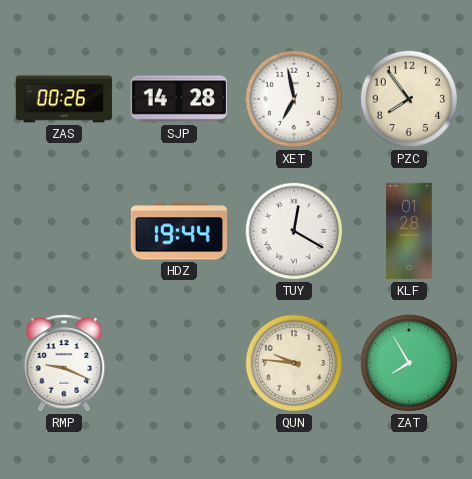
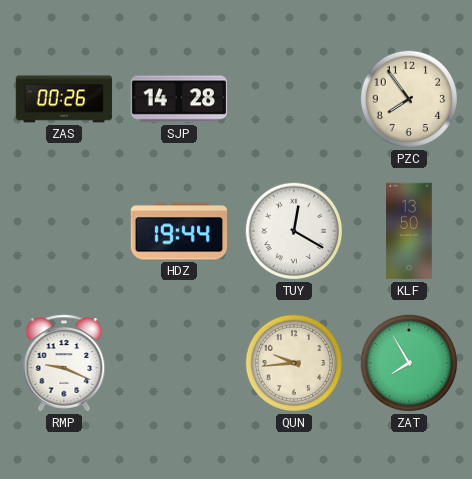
XET: 6:58 -> none
KLF: 01:28 -> 13:50
QUN: 9:46 -> 9:44
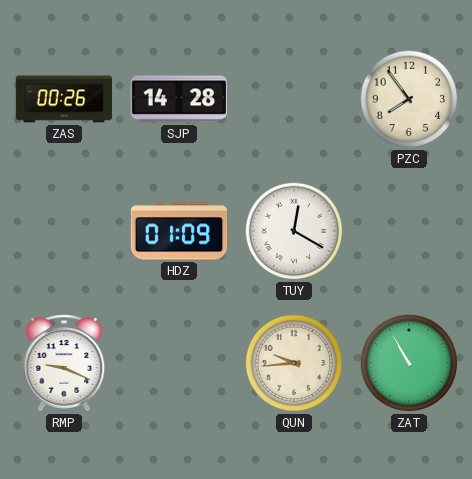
HDZ: 19:44 -> 01:09
KLF: 13:50 -> none
ZAT: 7:55 -> 10:55
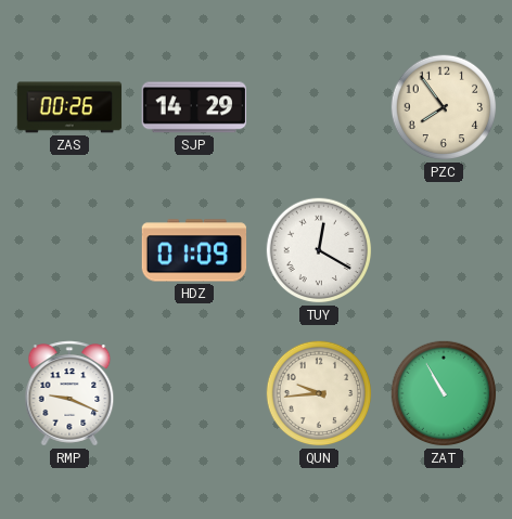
SJP: 14:28 -> 14:29
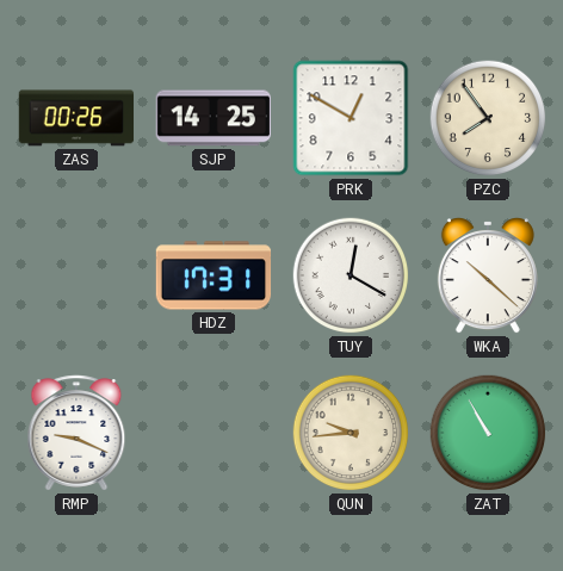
SJP: 14:29 -> 14:25
PRK: none -> 12:50
HDZ: 01:09 -> 17:31
WKA: none -> 10:22
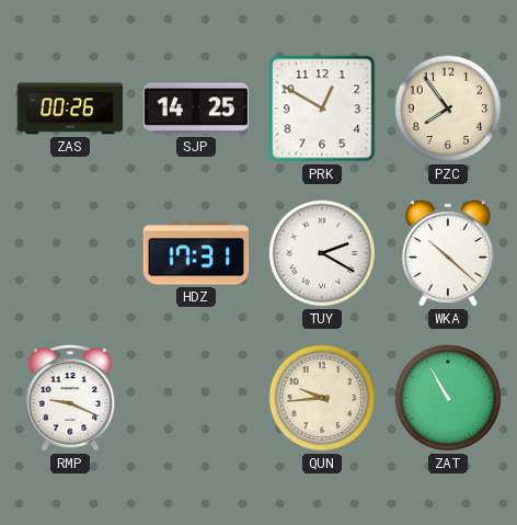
TUY: 12:20 -> 2:20
